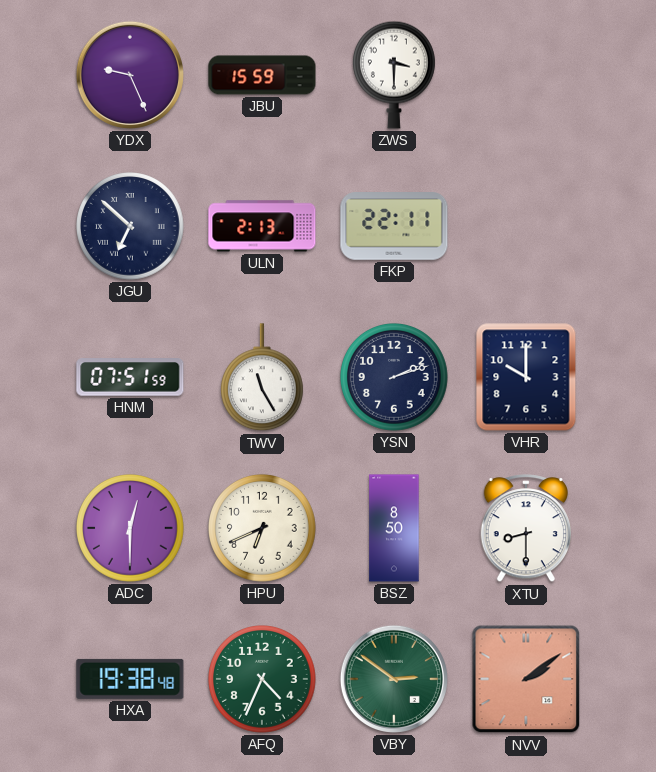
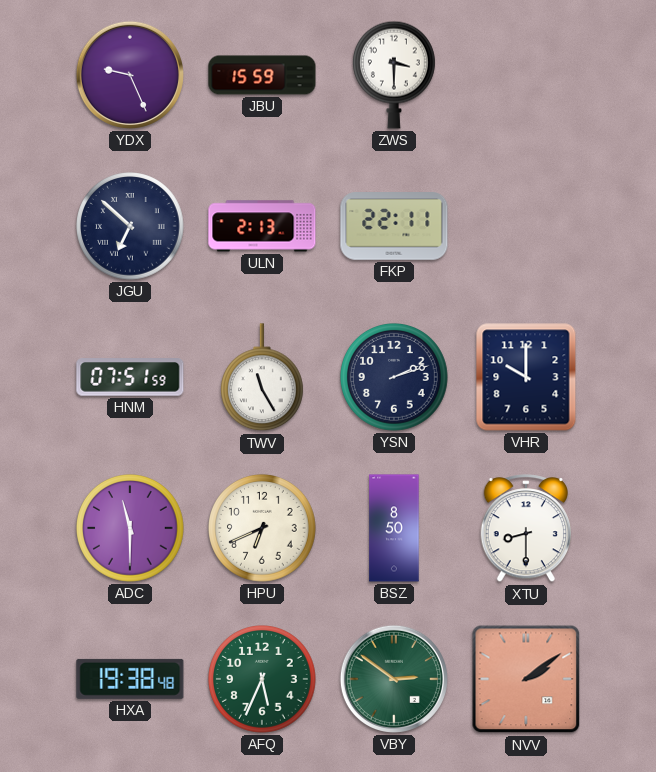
ADC: 12:30 -> 11:30
AFQ: 4:34 -> 5:34
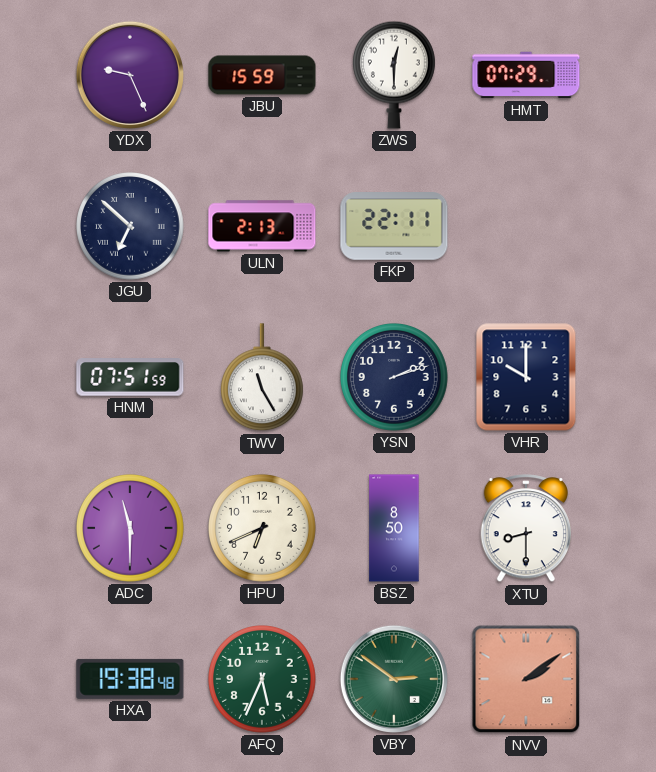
ZWS: 3:30 -> 12:30
HMT: none -> 07:29
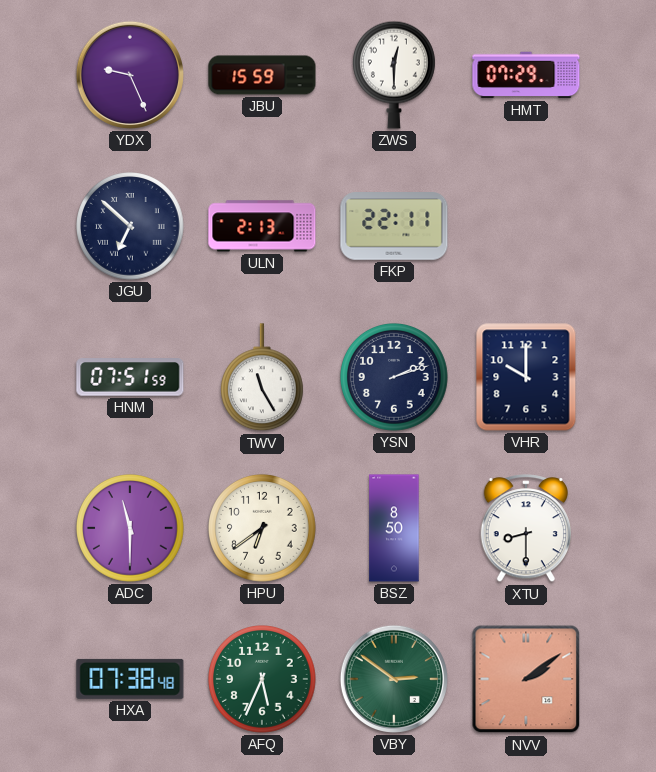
HPU: 6:41 -> 6:39
HXA: 19:38 -> 07:38
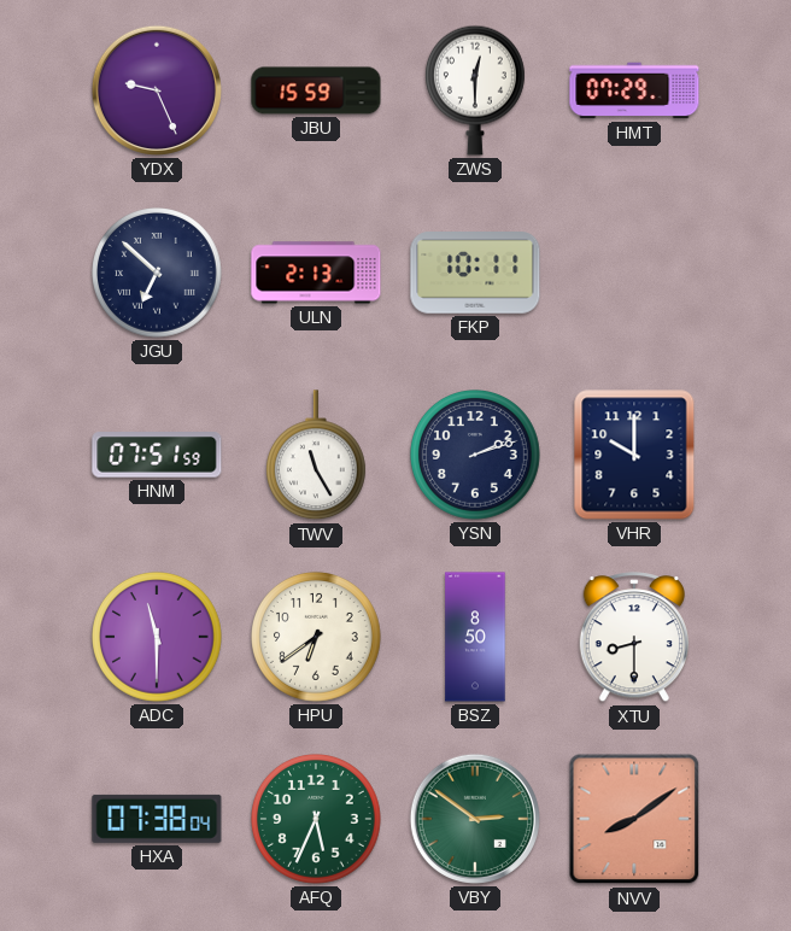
FKP: 22:11 -> 10:11
HXA: 07:38:48 -> 07:38:04
NVV: 2:09 -> 8:09
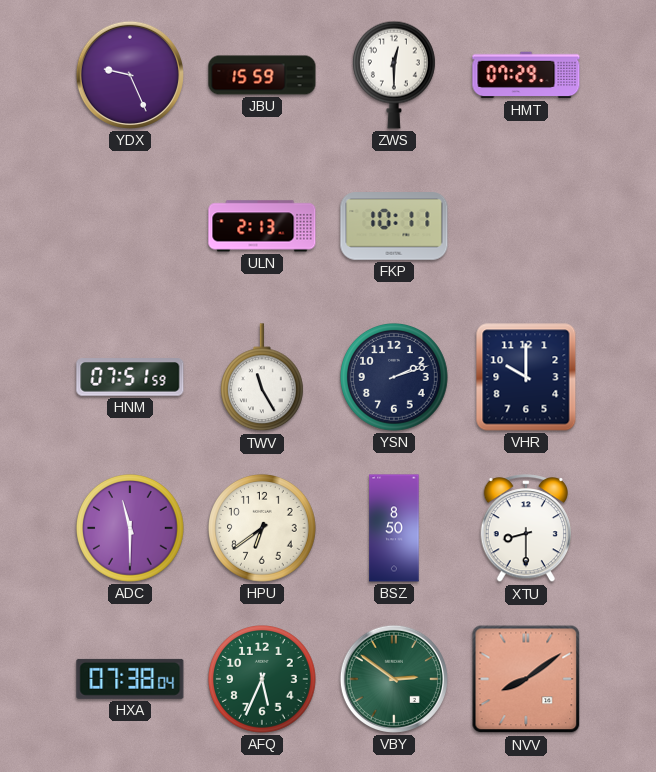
JGU: 6:52 -> none
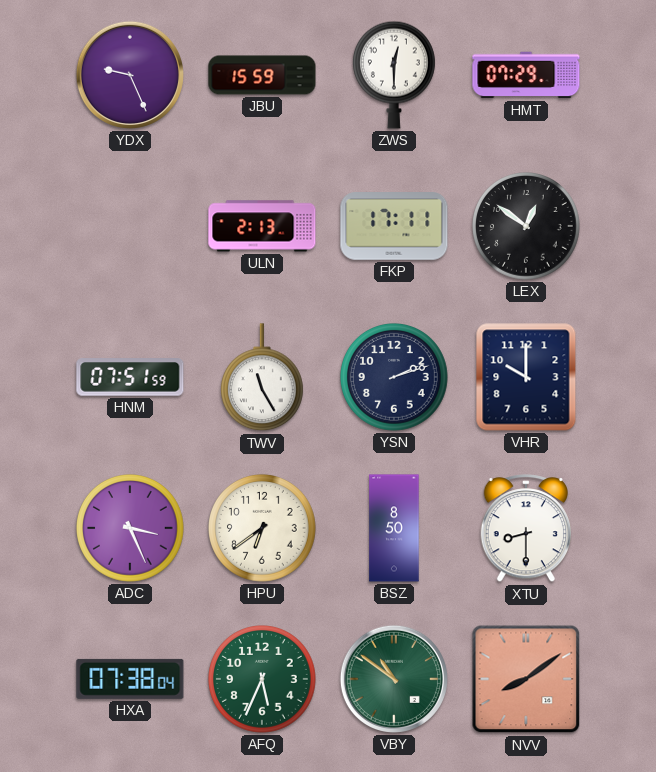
FKP: 10:11 -> 17:11
LEX: none -> 12:51
ADC: 11:30 -> 3:26
VBY: 2:51 -> 10:51
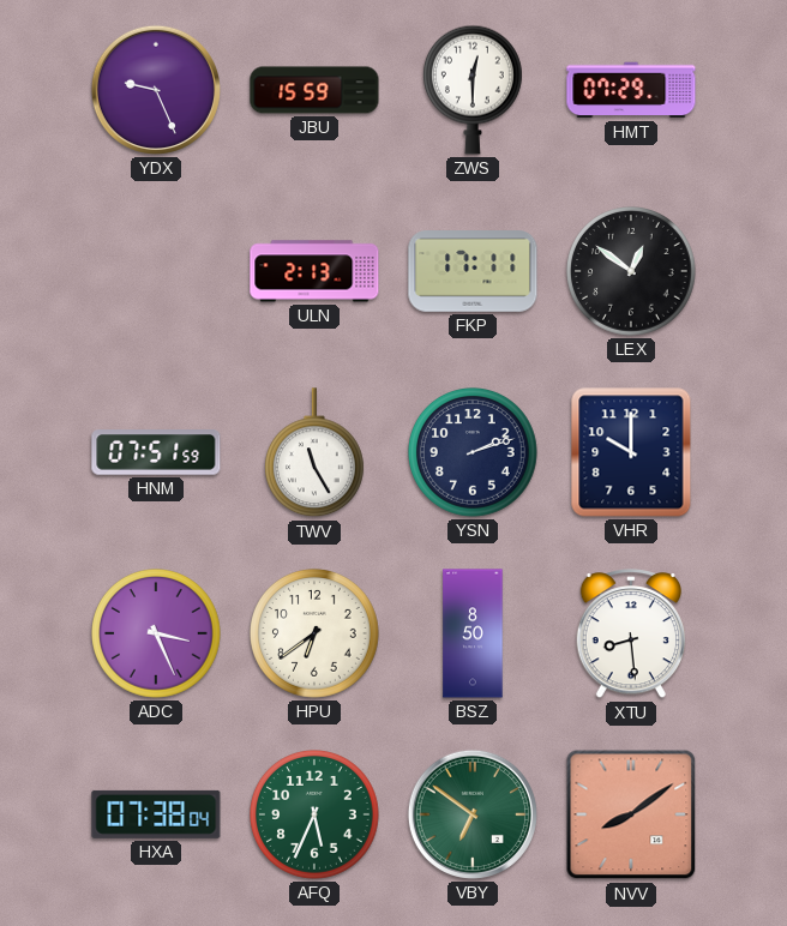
XTU: 8:30 -> 8:29
VBY: 10:51 -> 6:51
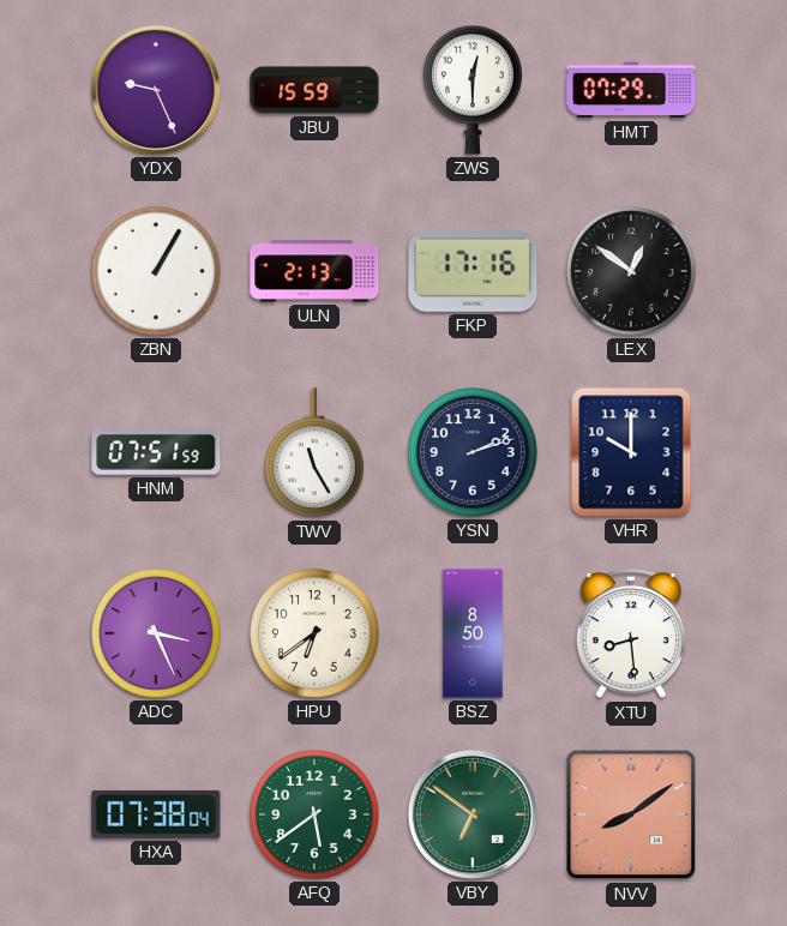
ZBN: none -> 1:05
FKP: 17:11 -> 17:16
AFQ: 5:34 -> 5:39
